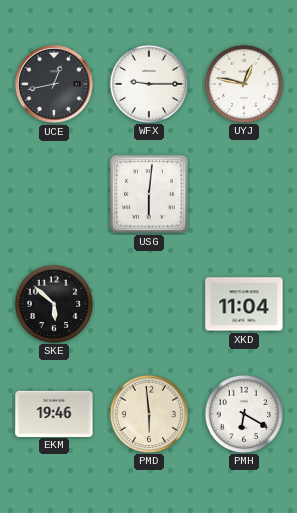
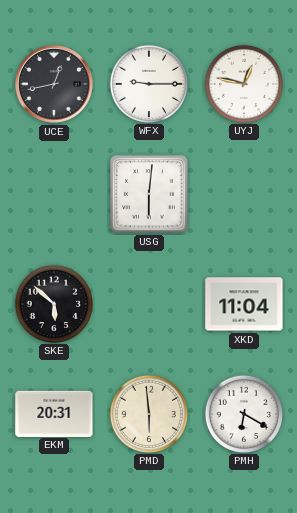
EKM: 19:46 -> 20:31
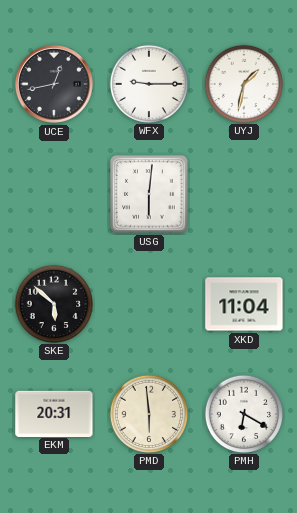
UYJ: 12:47 -> 1:32
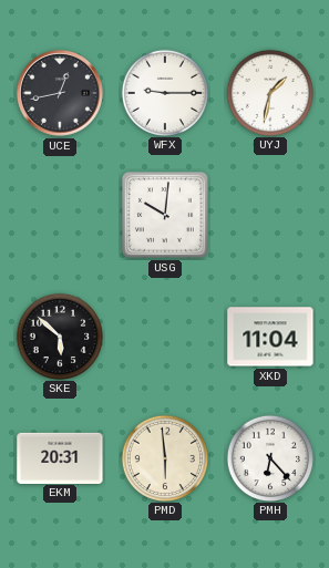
USG: 6:01 -> 10:01
PMH: 6:20 -> 6:23
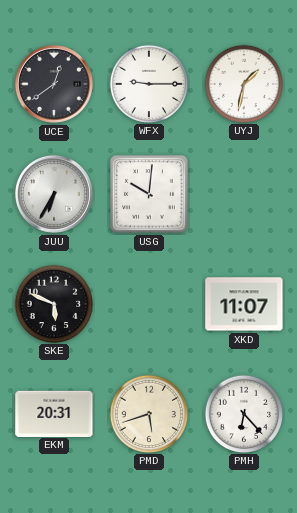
UCE: 12:43 -> 12:39
JUU: none -> 6:35
SKE: 5:52 -> 5:49
XKD: 11:04 -> 11:07
PMD: 5:59 -> 5:42
